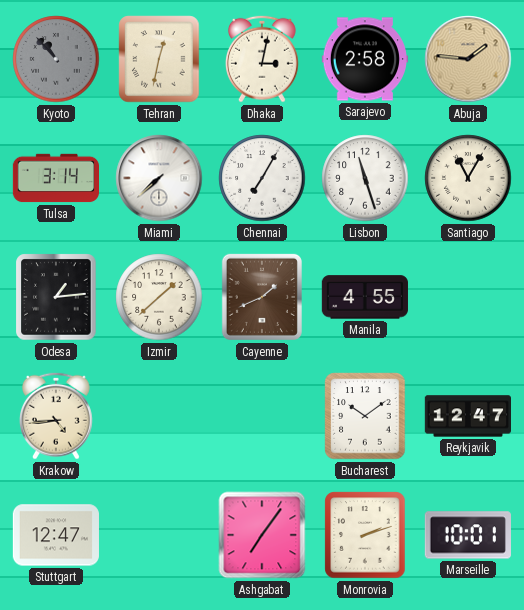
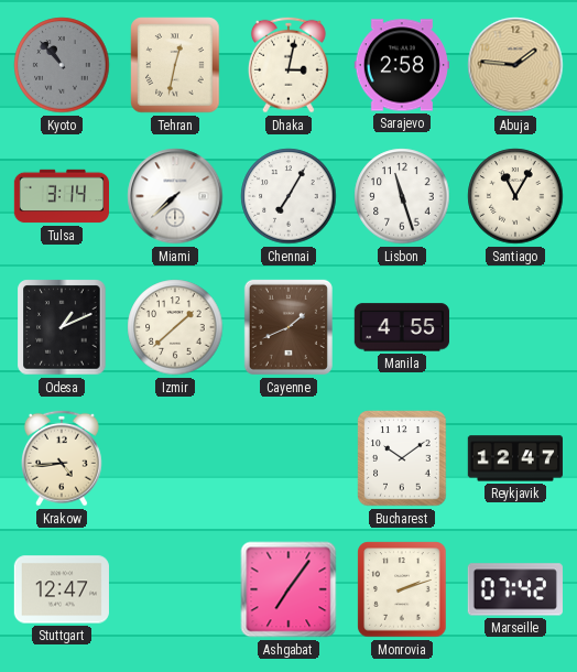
Odesa: 1:14 -> 1:11
Marseille: 10:01 -> 07:42
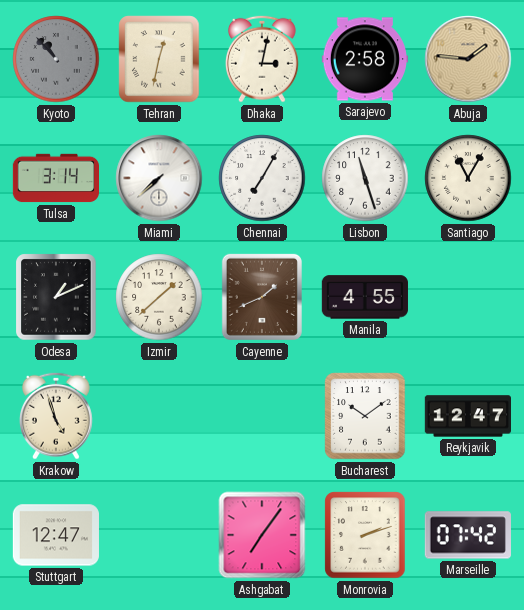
Krakow: 4:44 -> 4:57
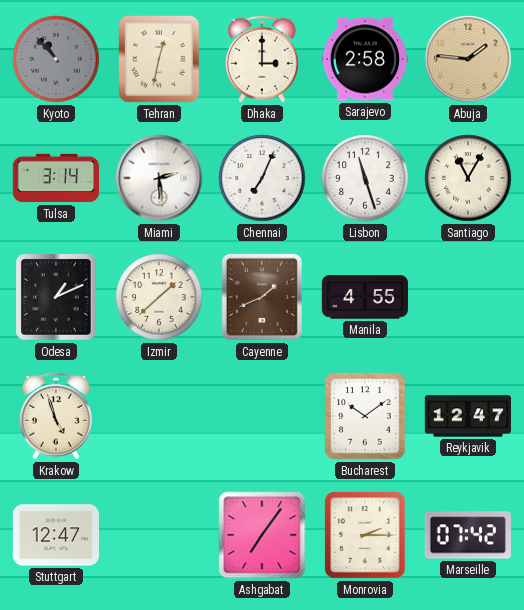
Dhaka: 3:02 -> 3:00
Miami: 7:38 -> 2:29
Chennai: 7:05 -> 7:04
Monrovia: 2:12 -> 2:15
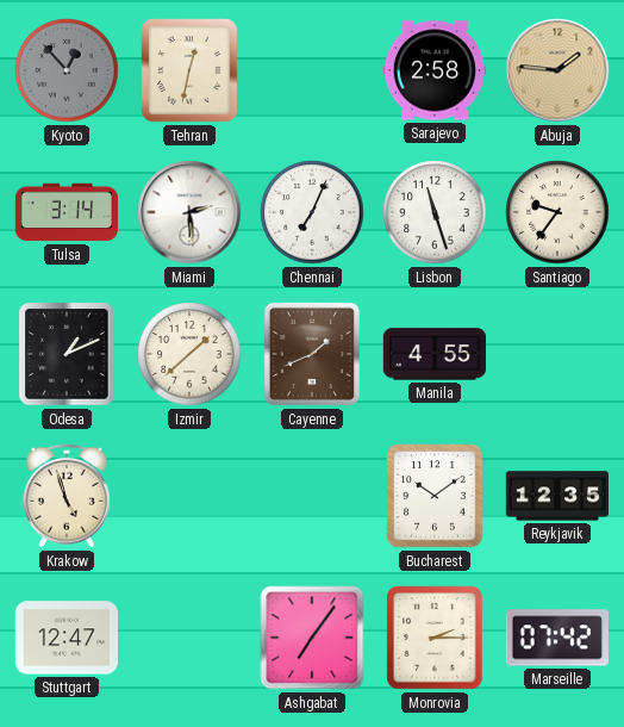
Kyoto: 10:53 -> 12:53
Dhaka: 3:00 -> none
Santiago: 11:05 -> 9:36
Reykjavik: 12:47 -> 12:35
